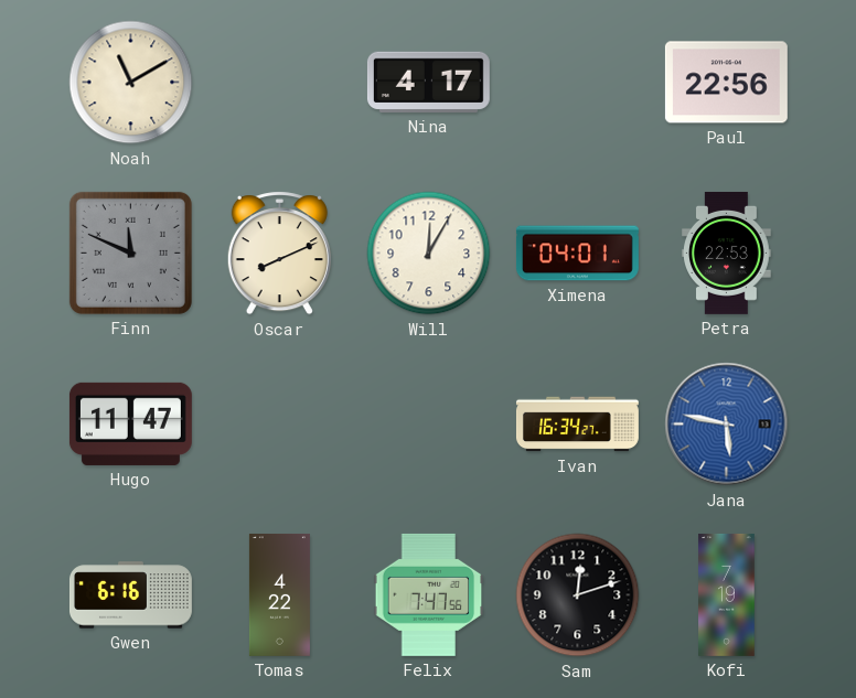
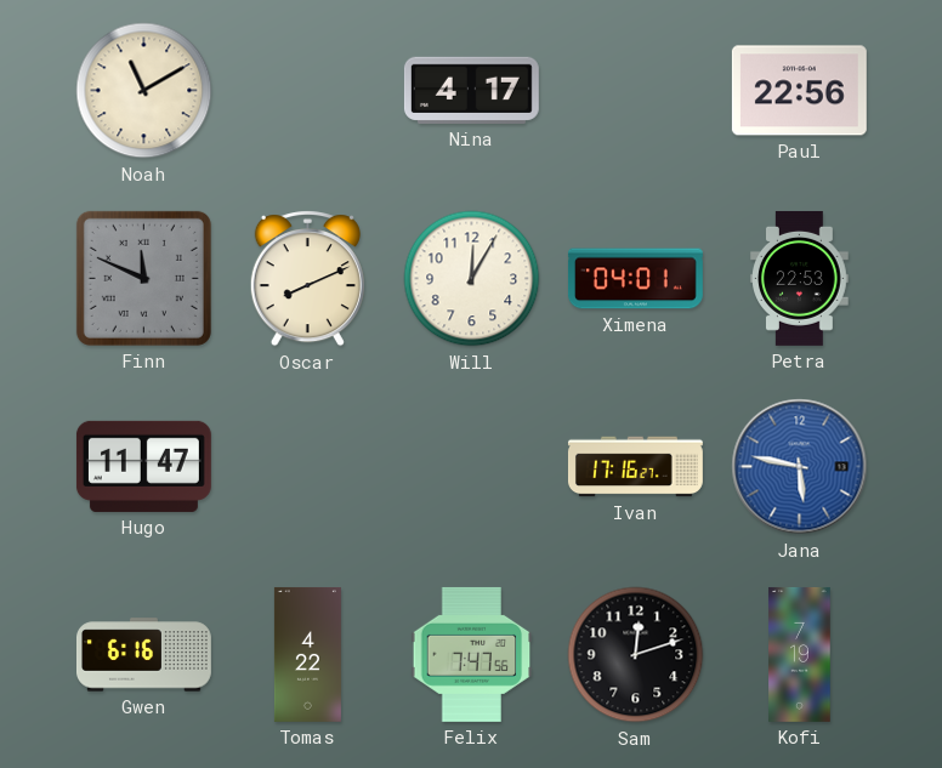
Ivan: 16:34 -> 17:16
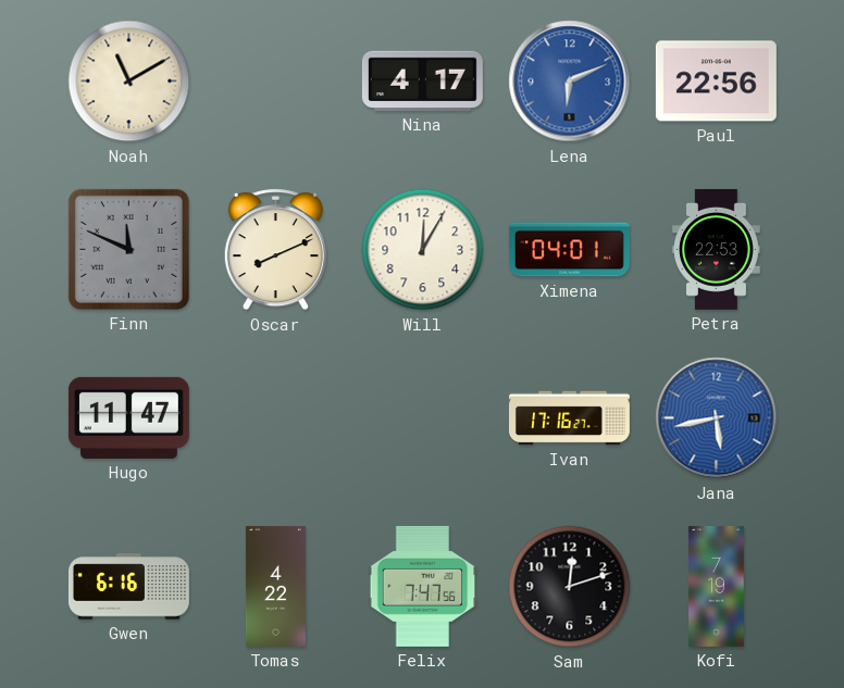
Lena: none -> 6:11
Jana: 5:47 -> 5:43
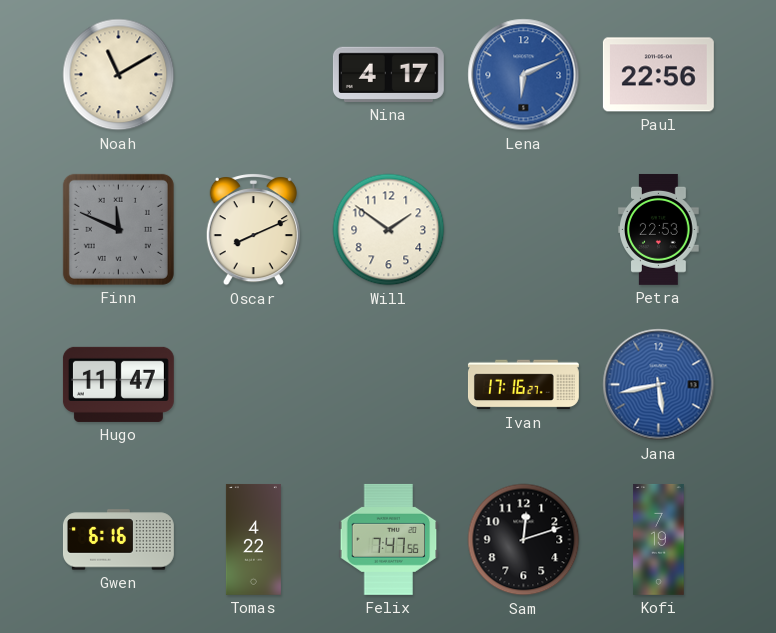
Will: 12:05 -> 1:51
Ximena: 04:01 -> none
